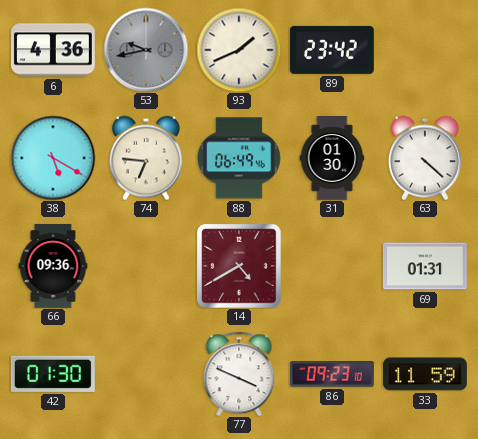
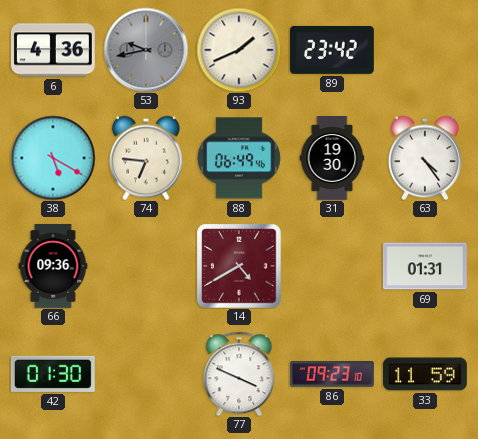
31: 01:30 -> 19:30
63: 4:22 -> 4:24
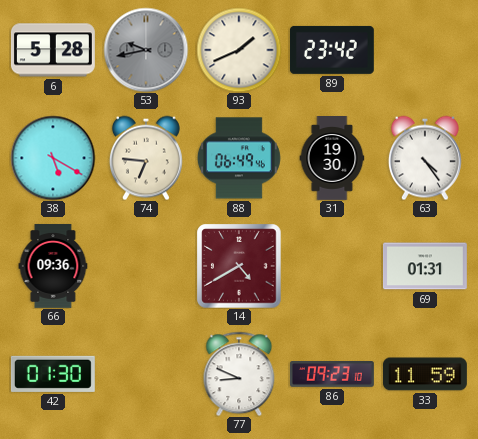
6: 4:36 -> 5:28
77: 3:49 -> 8:49
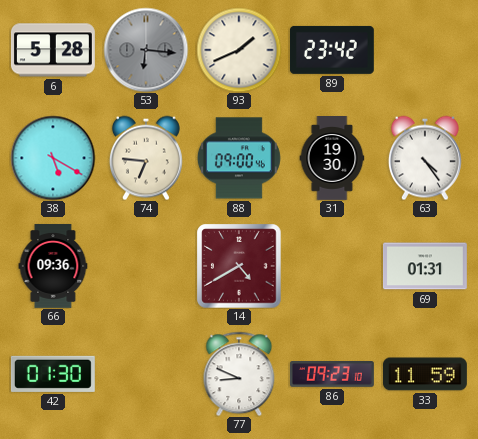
53: 9:43 -> 6:16
88: 06:49 -> 09:00
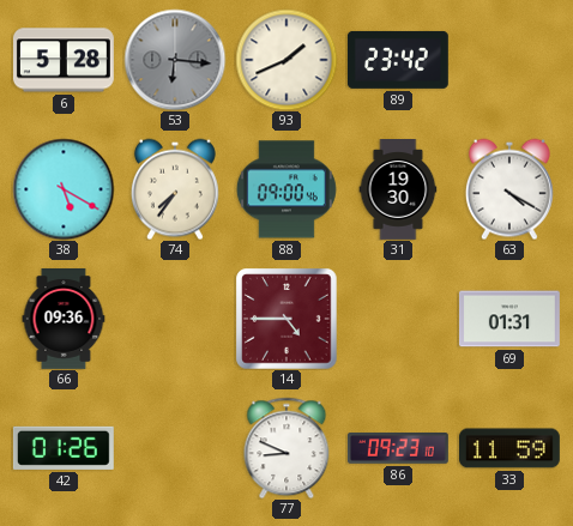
74: 6:46 -> 7:36
63: 4:24 -> 4:20
14: 4:40 -> 4:45
42: 01:30 -> 01:26
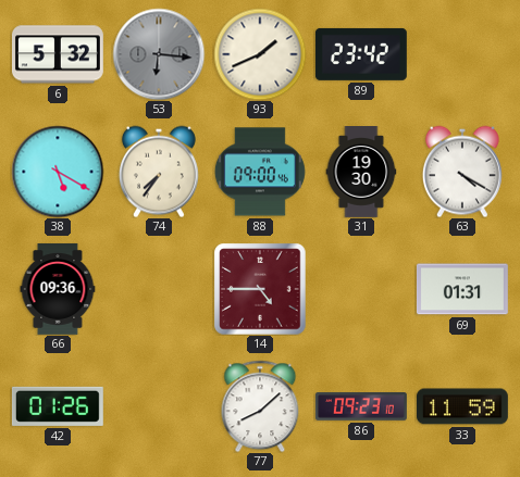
6: 5:28 -> 5:32
77: 8:49 -> 8:08
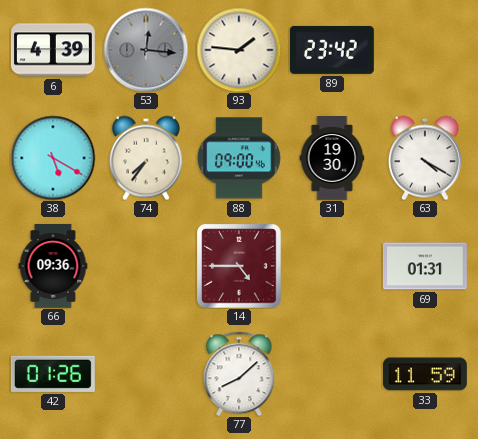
6: 5:32 -> 4:39
53: 6:16 -> 12:16
93: 1:41 -> 1:46
86: 09:23 -> none
